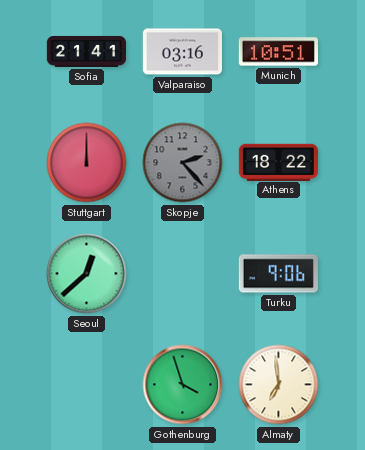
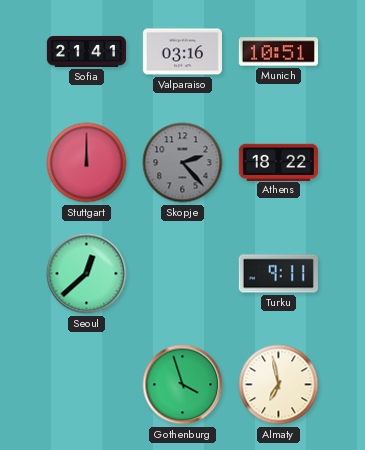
Turku: 9:06 -> 9:11
Almaty: 6:59 -> 6:58
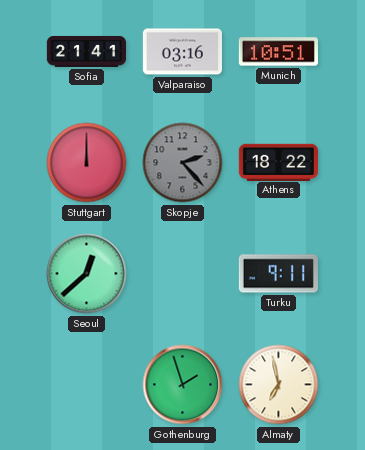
Gothenburg: 3:57 -> 1:57
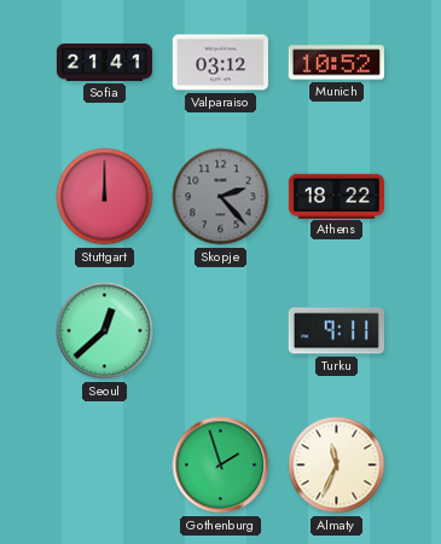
Valparaiso: 03:16 -> 03:12
Munich: 10:51 -> 10:52
Almaty: 6:58 -> 11:34
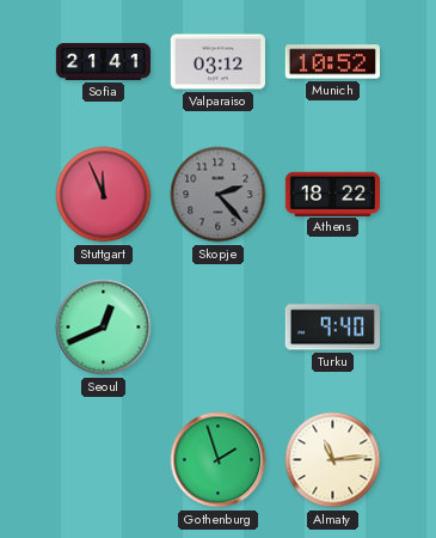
Stuttgart: 12:00 -> 11:56
Seoul: 12:38 -> 12:41
Turku: 9:11 -> 9:40
Almaty: 11:34 -> 11:14
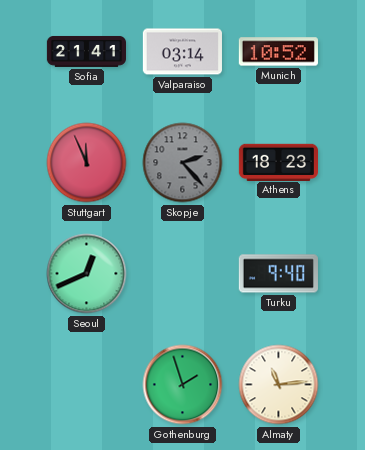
Valparaiso: 03:12 -> 03:14
Athens: 18:22 -> 18:23
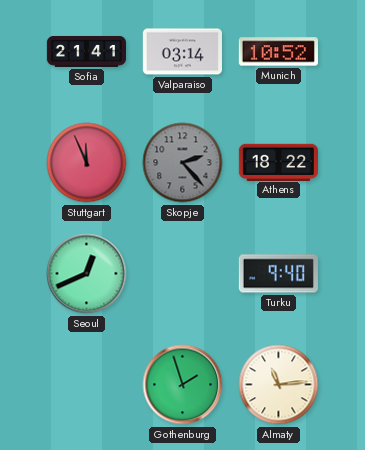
Athens: 18:23 -> 18:22
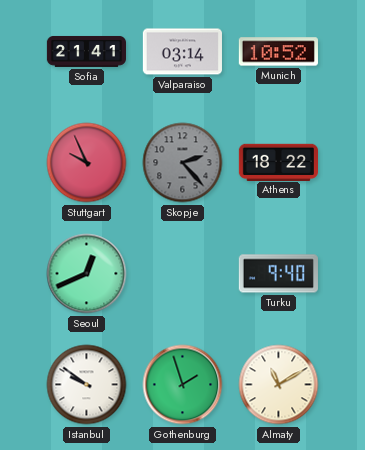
Stuttgart: 11:56 -> 9:56
Istanbul: none -> 9:51
Almaty: 11:14 -> 11:10
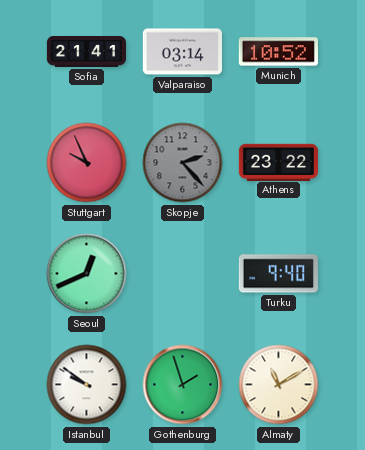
Athens: 18:22 -> 23:22
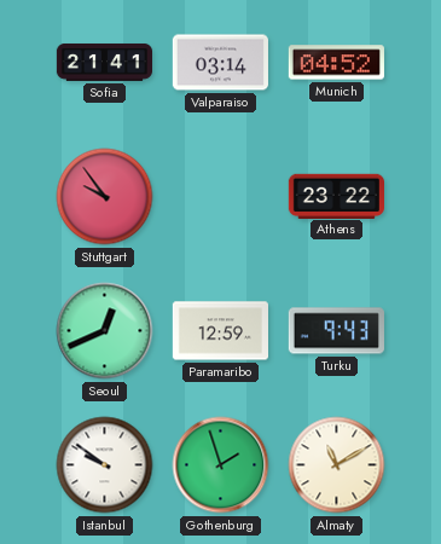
Munich: 10:52 -> 04:52
Stuttgart: 9:56 -> 9:54
Skopje: 2:23 -> none
Paramaribo: none -> 12:59
Turku: 9:40 -> 9:43
